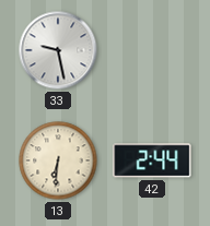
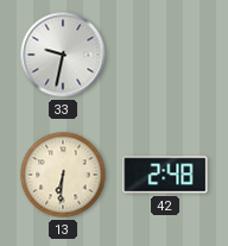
33: 9:28 -> 9:32
42: 2:44 -> 2:48
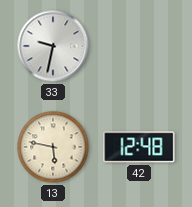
13: 6:31 -> 5:47
42: 2:48 -> 12:48
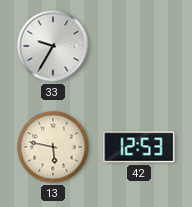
33: 9:32 -> 9:35
42: 12:48 -> 12:53
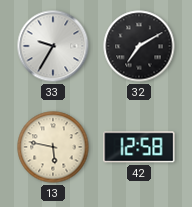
32: none -> 7:10
42: 12:53 -> 12:58
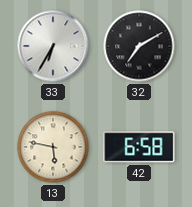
33: 9:35 -> 6:35
42: 12:58 -> 6:58
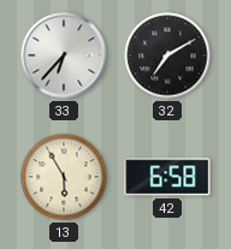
33: 6:35 -> 6:37
13: 5:47 -> 5:55
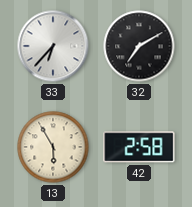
42: 6:58 -> 2:58
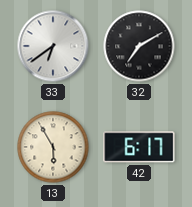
33: 6:37 -> 6:39
42: 2:58 -> 6:17
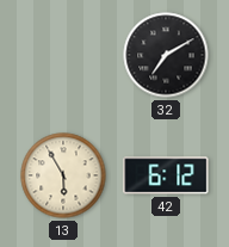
33: 6:39 -> none
42: 6:17 -> 6:12
